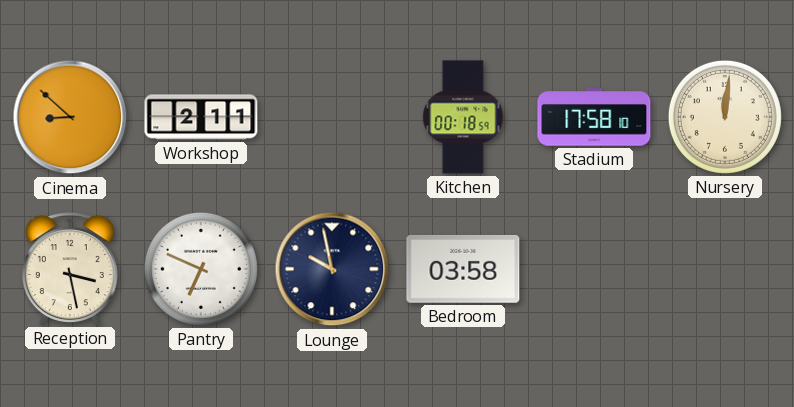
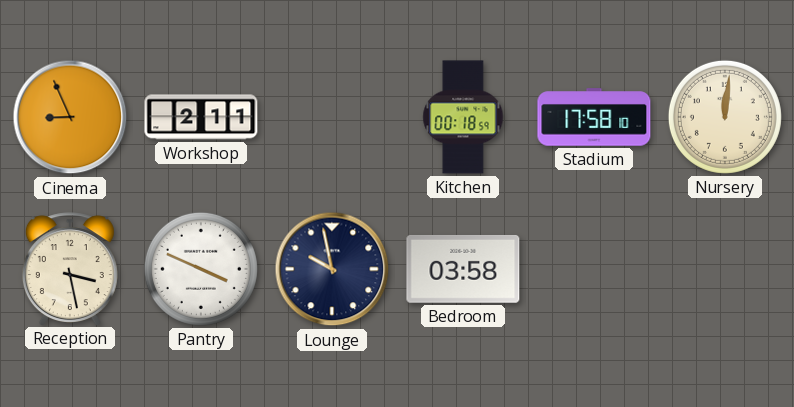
Cinema: 8:52 -> 8:56
Pantry: 6:49 -> 3:49
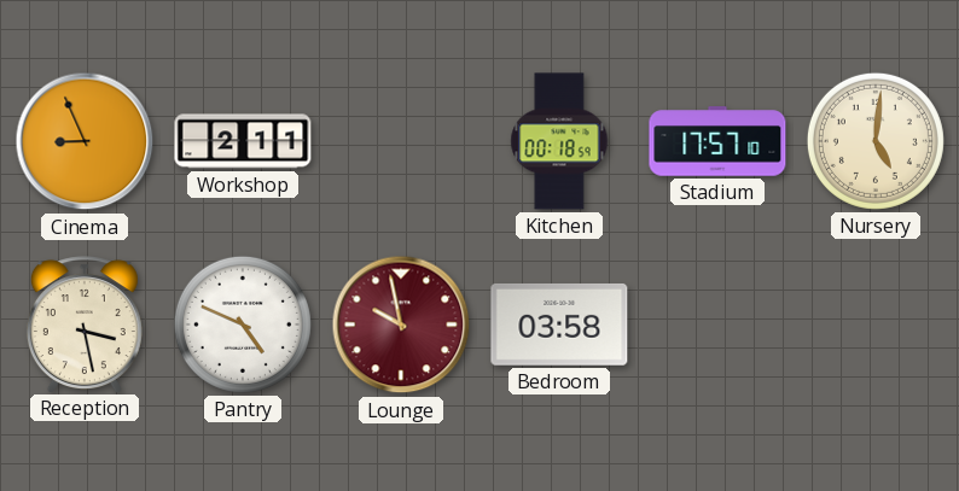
Stadium: 17:58 -> 17:57
Nursery: 12:01 -> 5:01
Pantry: 3:49 -> 4:49
Lounge dial: navy -> burgundy
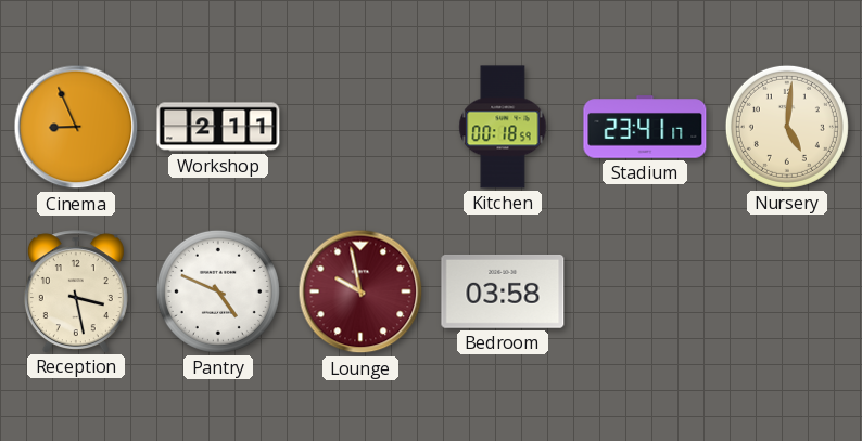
Stadium: 17:57 -> 23:41
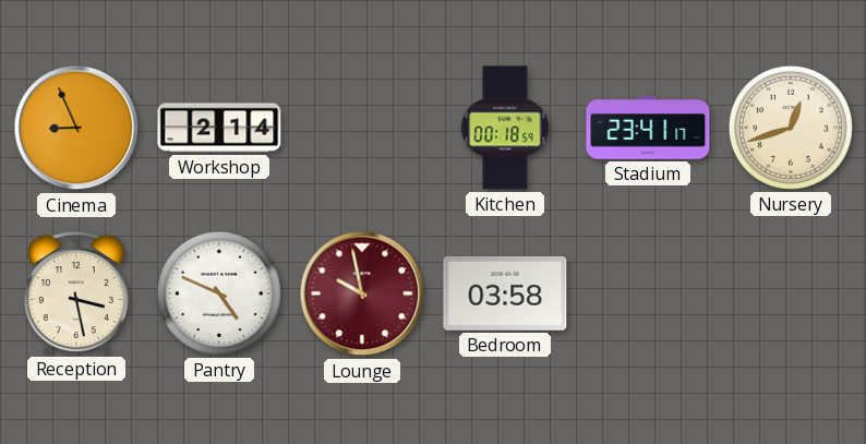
Workshop: 2:11 -> 2:14
Nursery: 5:01 -> 12:42
